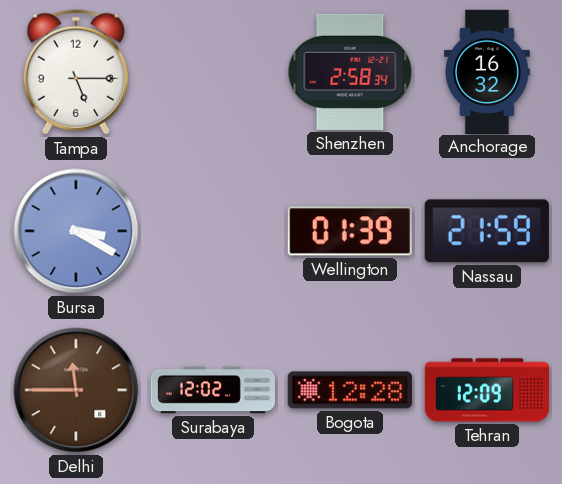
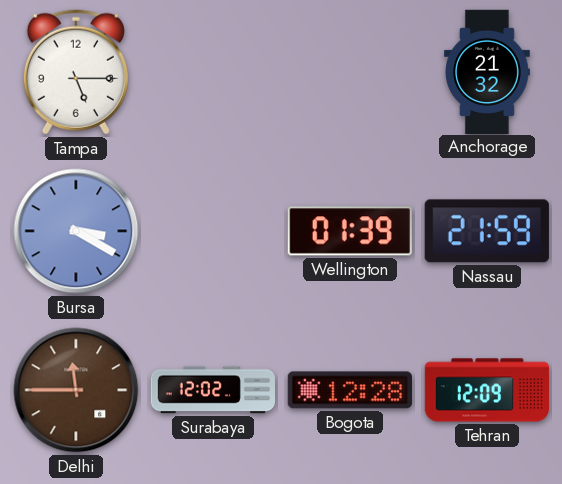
Shenzhen: 2:58 -> none
Anchorage: 16:32 -> 21:32
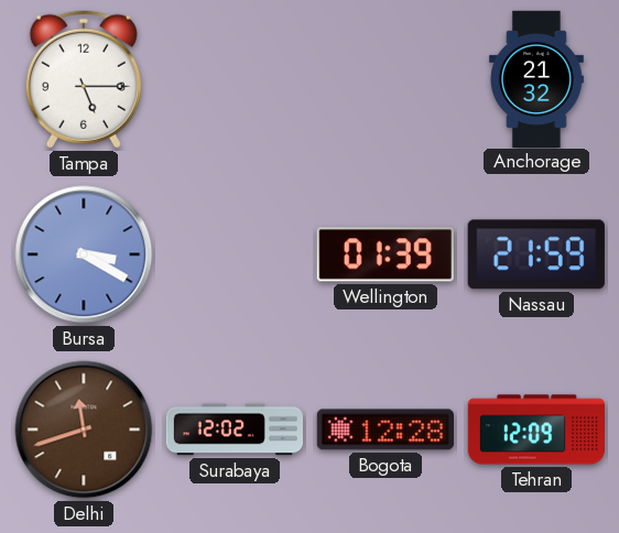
Delhi: 11:45 -> 11:42
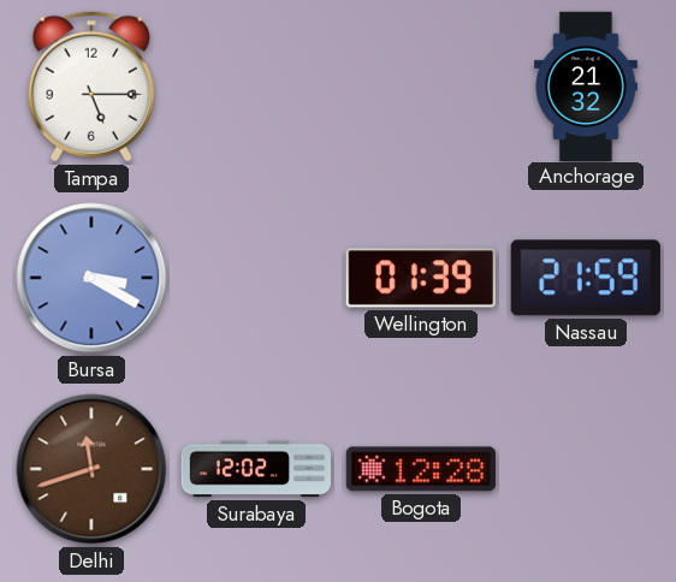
Tehran: 12:09 -> none
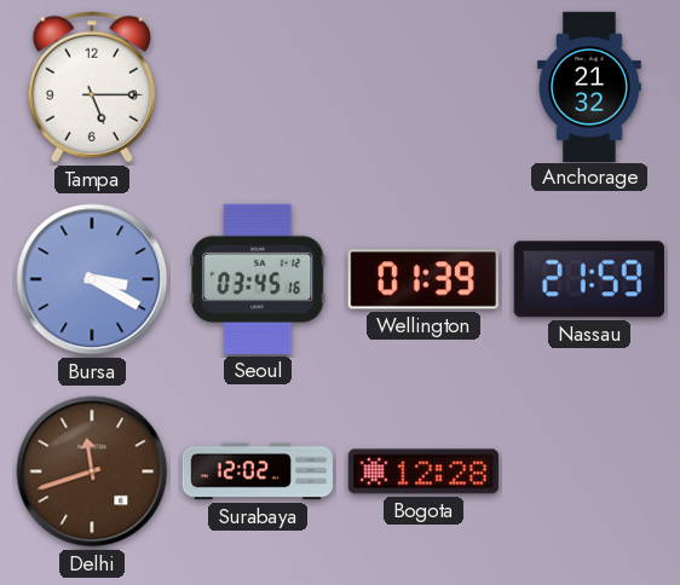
Seoul: none -> 03:45
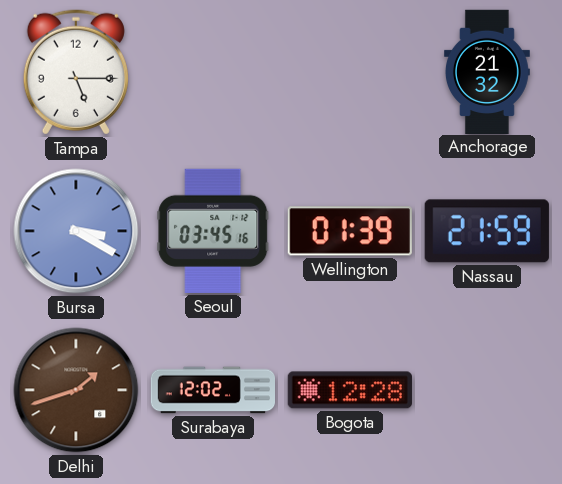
Delhi: 11:42 -> 1:42
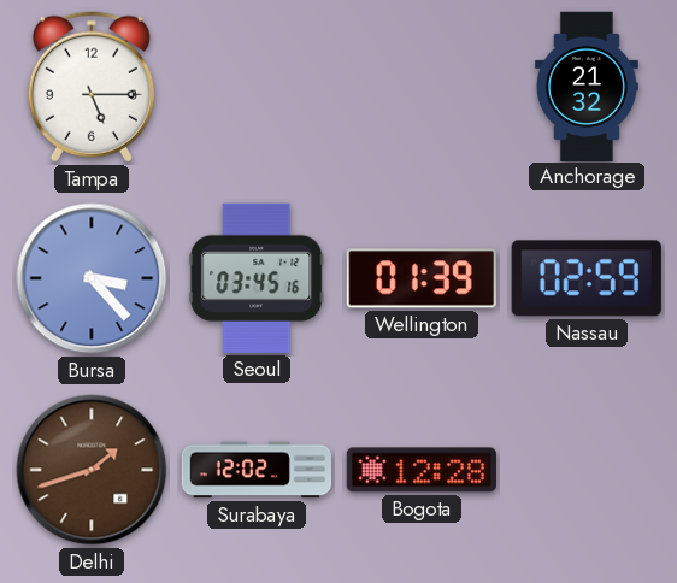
Bursa: 3:20 -> 3:23
Nassau: 21:59 -> 02:59
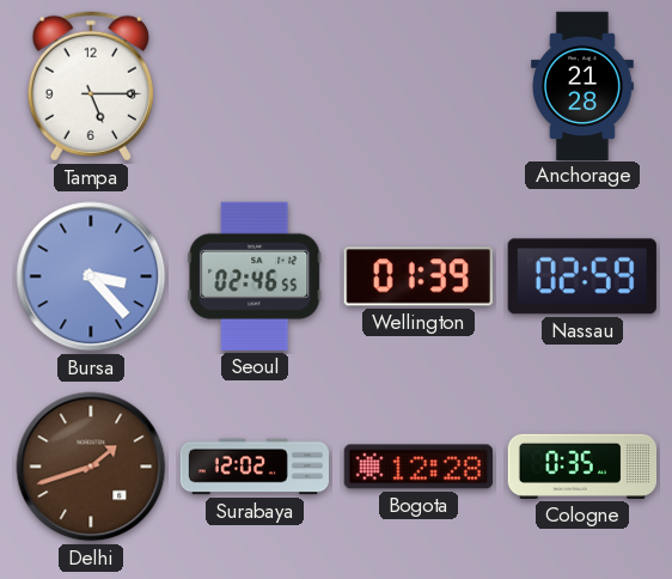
Anchorage: 21:32 -> 21:28
Seoul: 03:45 -> 02:46
Cologne: none -> 0:35
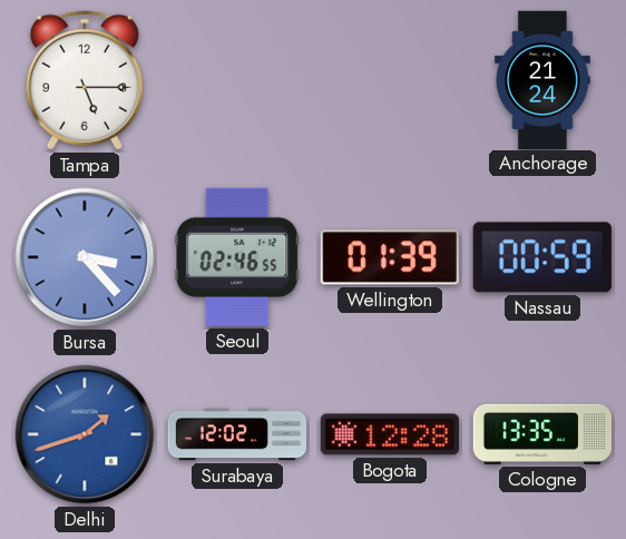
Anchorage: 21:28 -> 21:24
Nassau: 02:59 -> 00:59
Delhi dial: brown -> blue
Cologne: 0:35 -> 13:35
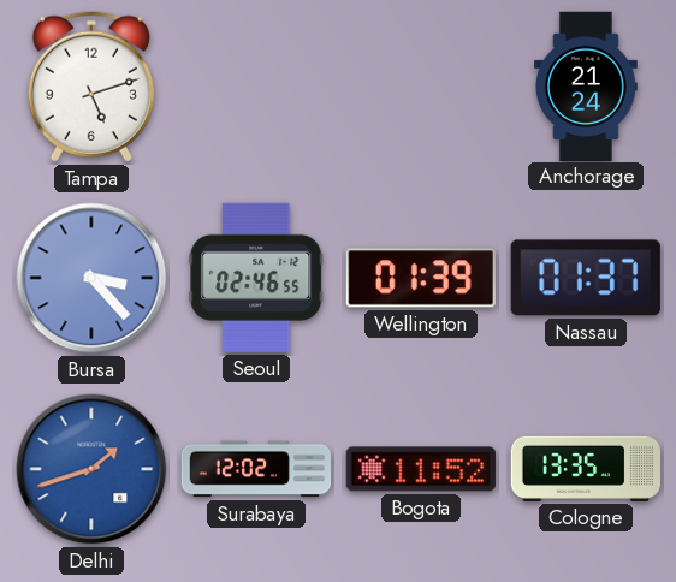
Tampa: 5:15 -> 5:12
Nassau: 00:59 -> 01:37
Bogota: 12:28 -> 11:52
